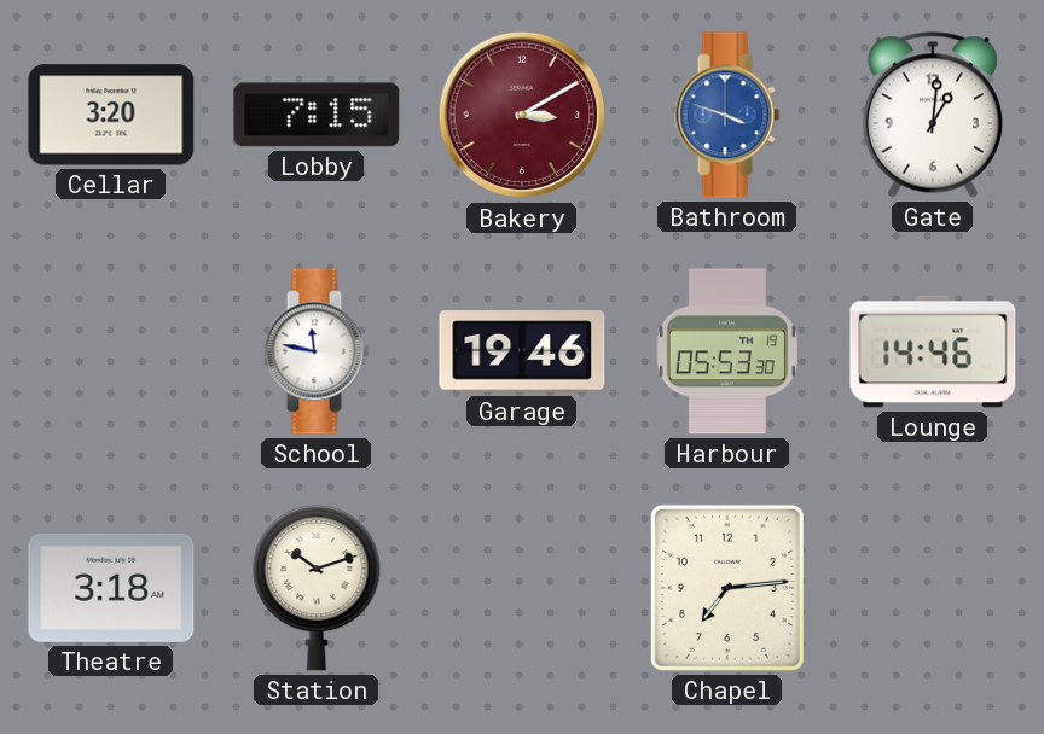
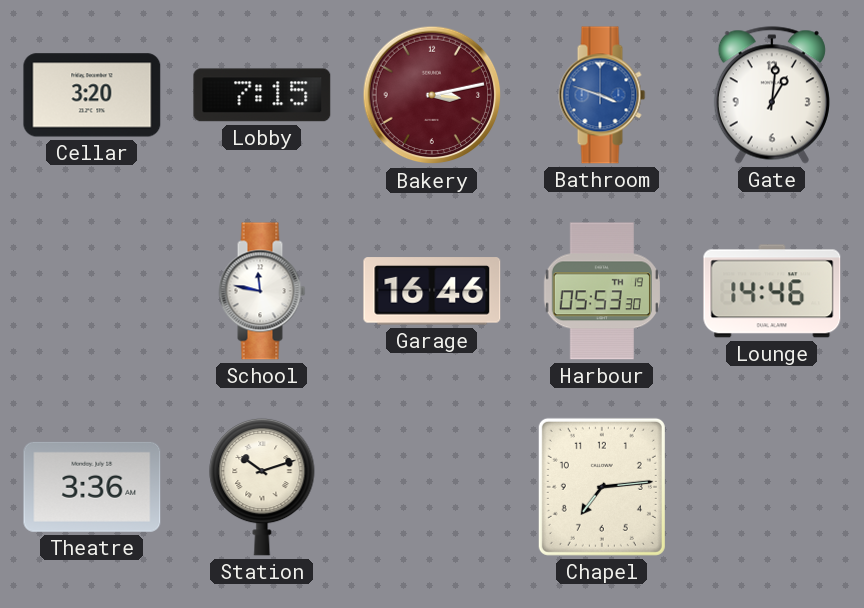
Bakery: 3:10 -> 3:13
Garage: 19:46 -> 16:46
Theatre: 3:18 -> 3:36
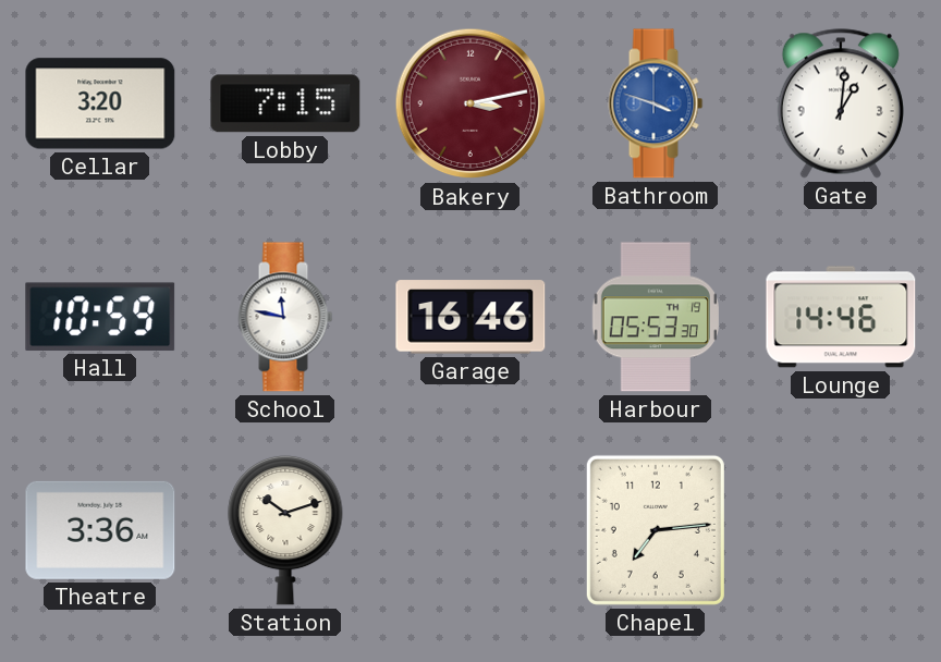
Hall: none -> 10:59
